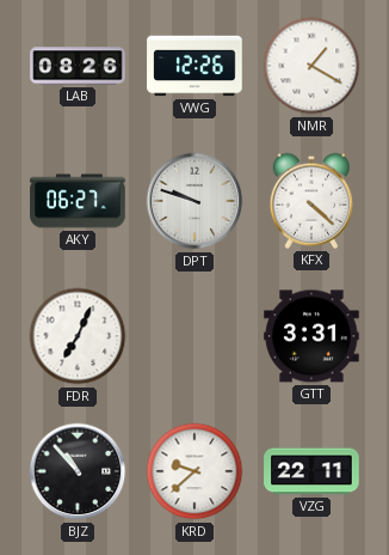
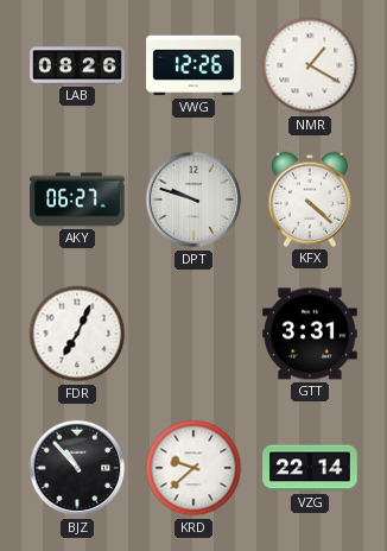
VZG: 22:11 -> 22:14
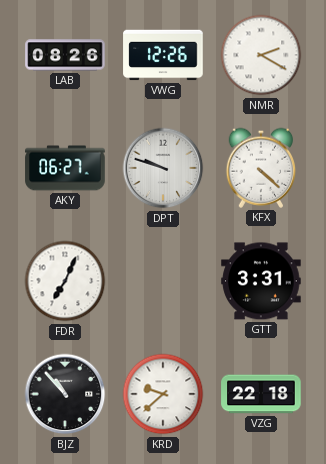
NMR: 1:20 -> 2:20
VZG: 22:14 -> 22:18
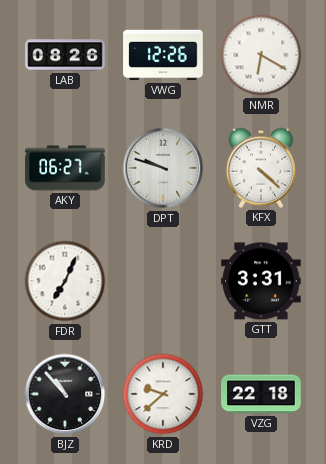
NMR: 2:20 -> 6:20
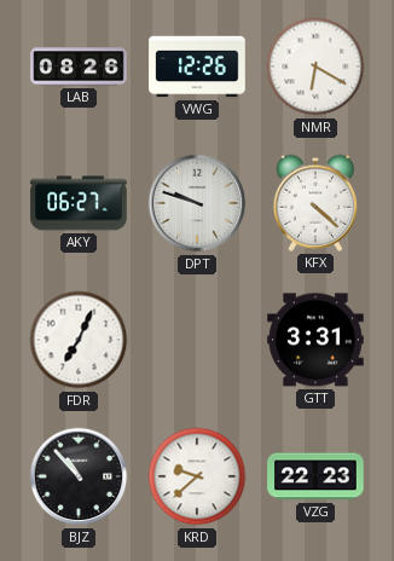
VZG: 22:18 -> 22:23
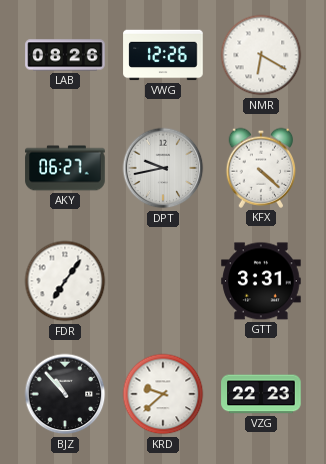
DPT: 9:48 -> 9:43
FDR: 7:04 -> 7:06
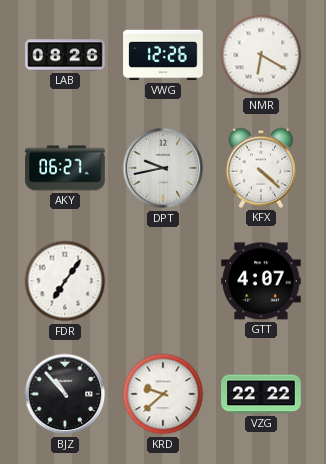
GTT: 3:31 -> 4:07
VZG: 22:23 -> 22:22
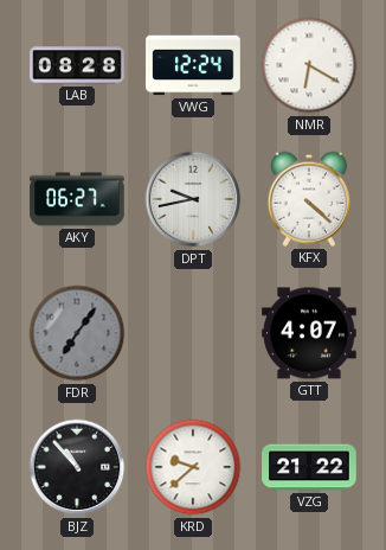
LAB: 08:26 -> 08:28
VWG: 12:26 -> 12:24
FDR dial: white -> grey
VZG: 22:22 -> 21:22
